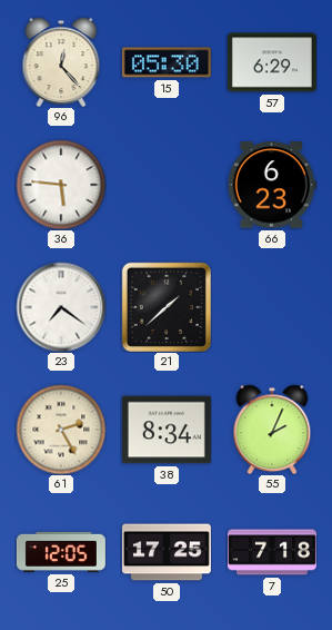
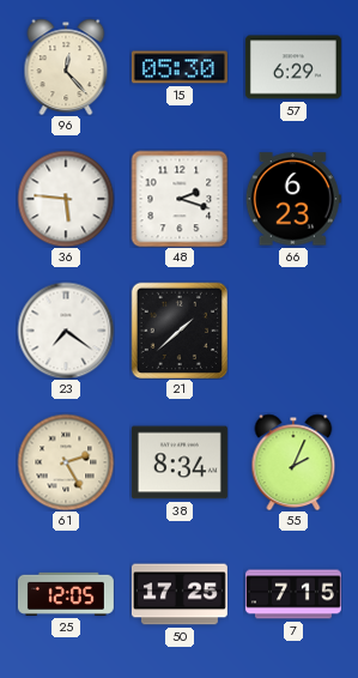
48: none -> 2:18
7: 7:18 -> 7:15
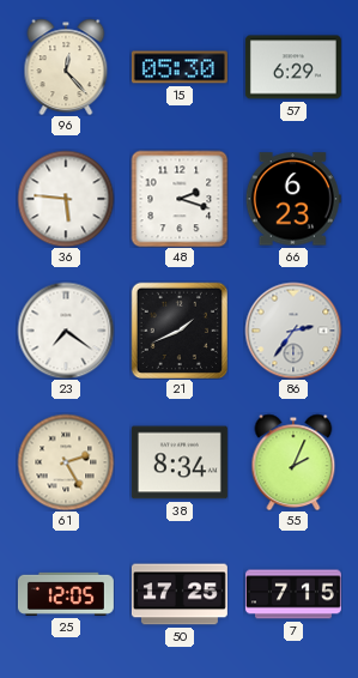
21: 1:38 -> 1:41
86: none -> 2:36
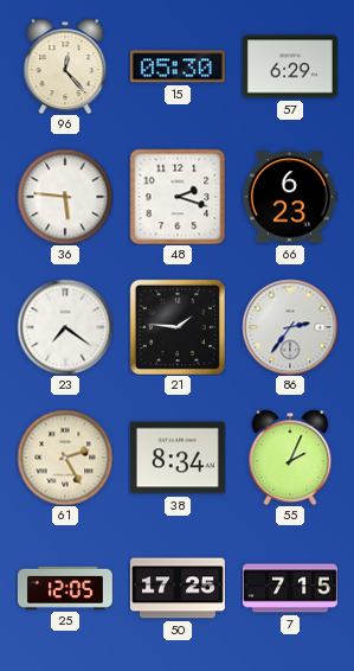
21: 1:41 -> 1:46
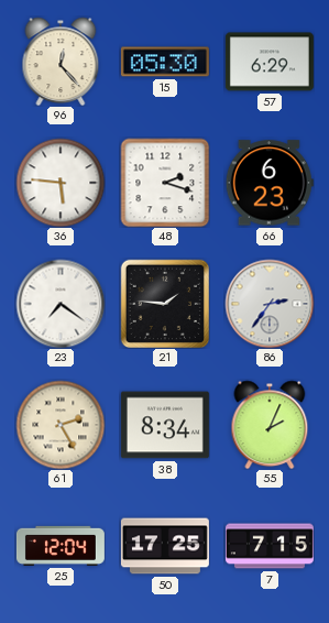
25: 12:05 -> 12:04
